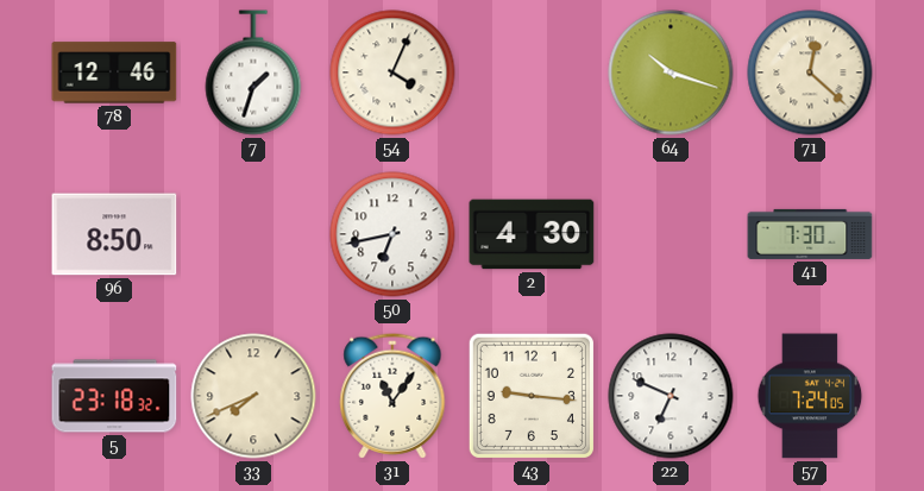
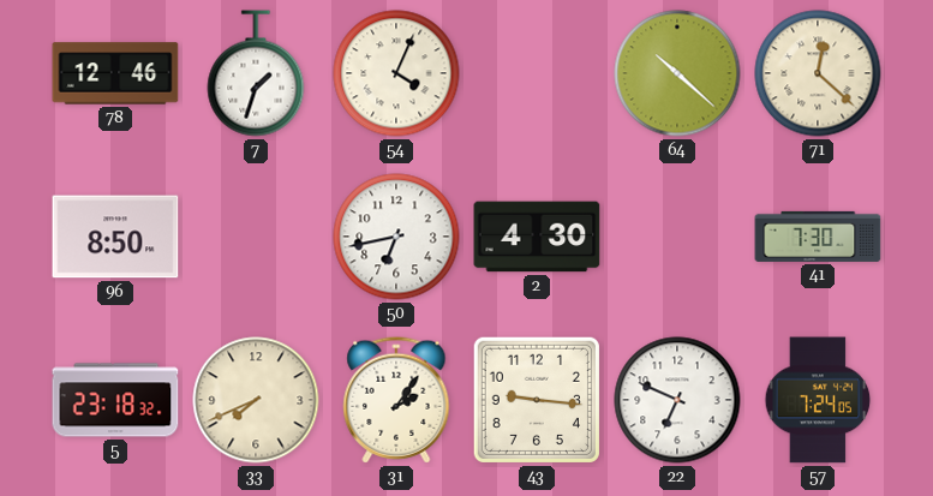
64: 10:18 -> 10:22
31: 11:06 -> 2:06
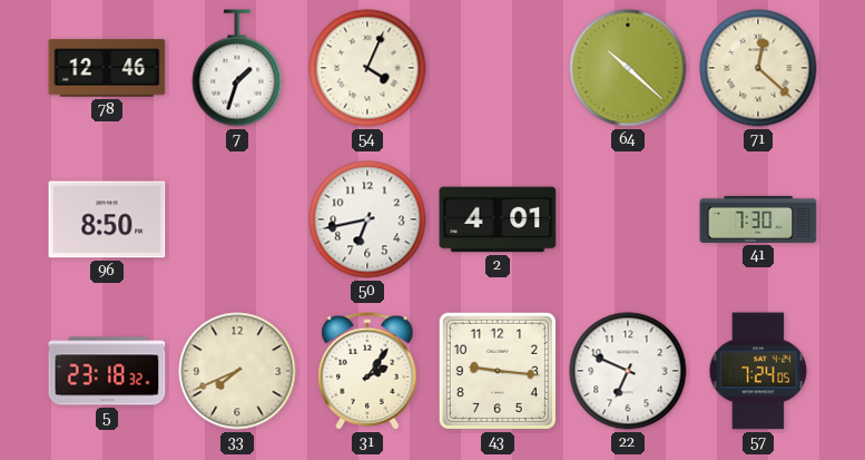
2: 4:30 -> 4:01
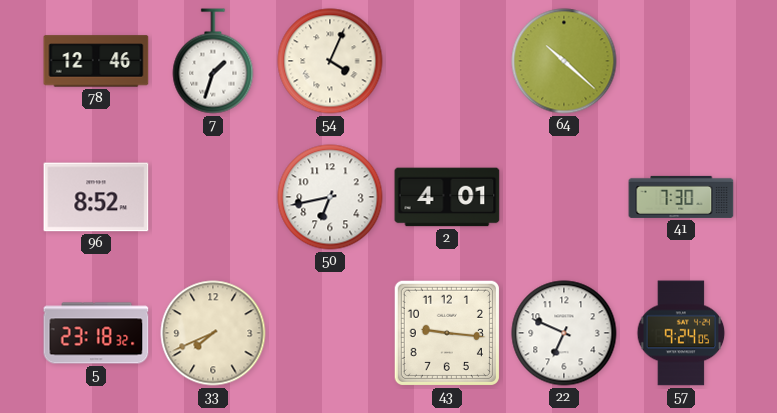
71: 12:22 -> none
96: 8:50 -> 8:52
31: 2:06 -> none
57: 7:24 -> 9:24
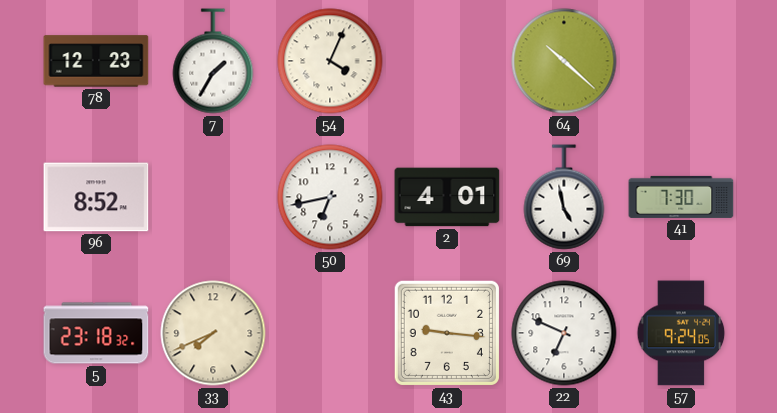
78: 12:46 -> 12:23
7: 1:33 -> 1:35
69: none -> 4:58
